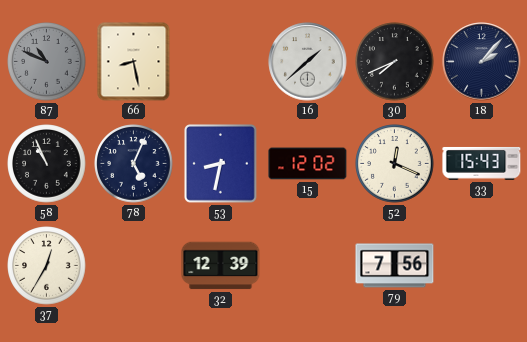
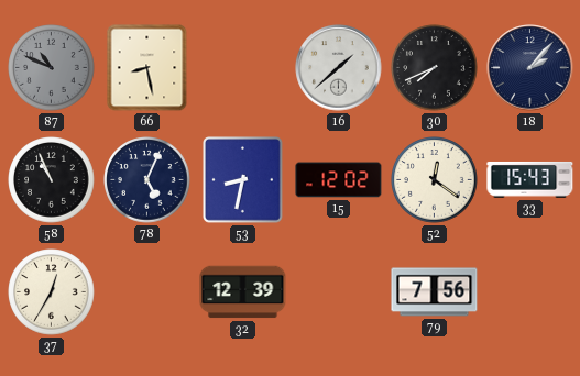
52: 12:19 -> 12:21
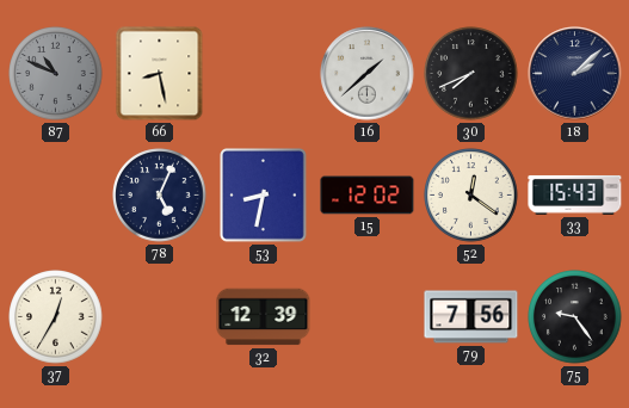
18: 2:07 -> 2:08
58: 10:56 -> none
75: none -> 9:24
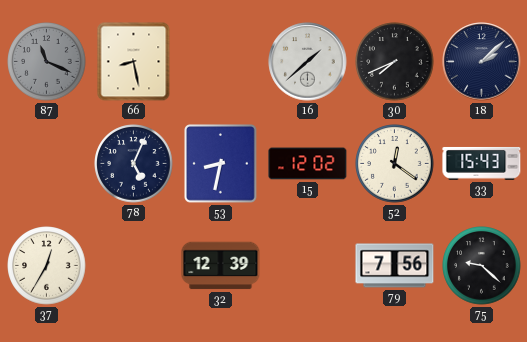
87: 10:49 -> 11:19
75: 9:24 -> 9:22
